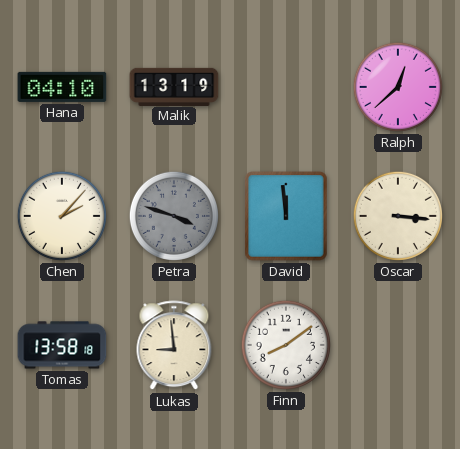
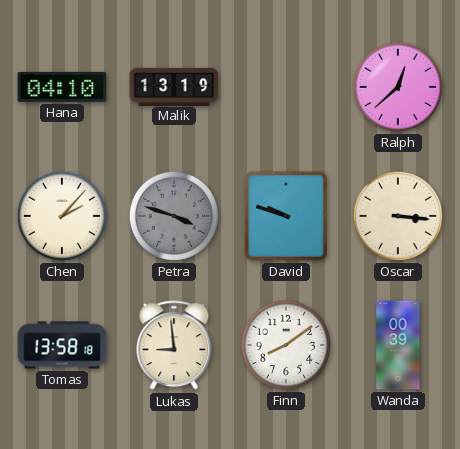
David: 11:59 -> 9:48
Wanda: none -> 00:39
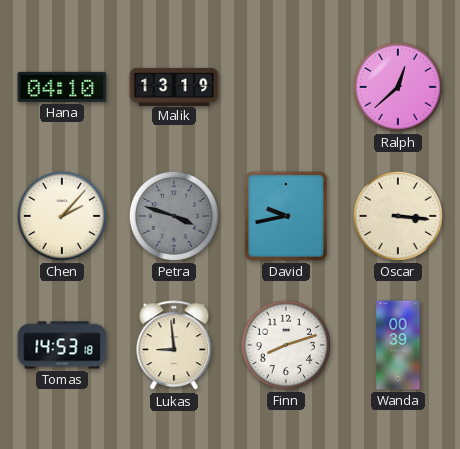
David: 9:48 -> 9:43
Tomas: 13:58 -> 14:53
Finn: 8:09 -> 8:12
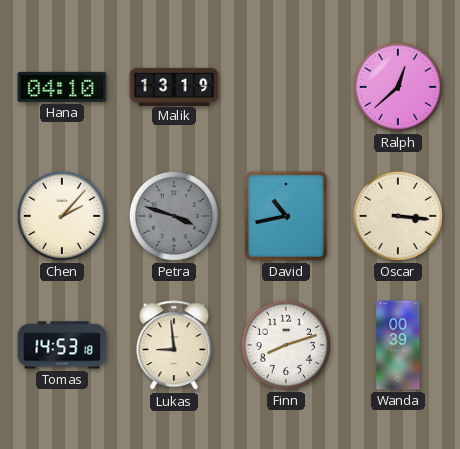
David: 9:43 -> 10:43
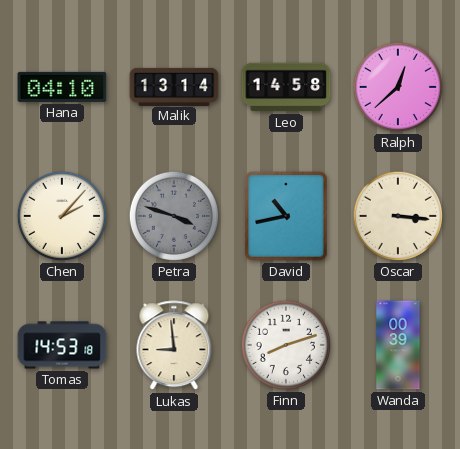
Malik: 13:19 -> 13:14
Leo: none -> 14:58
